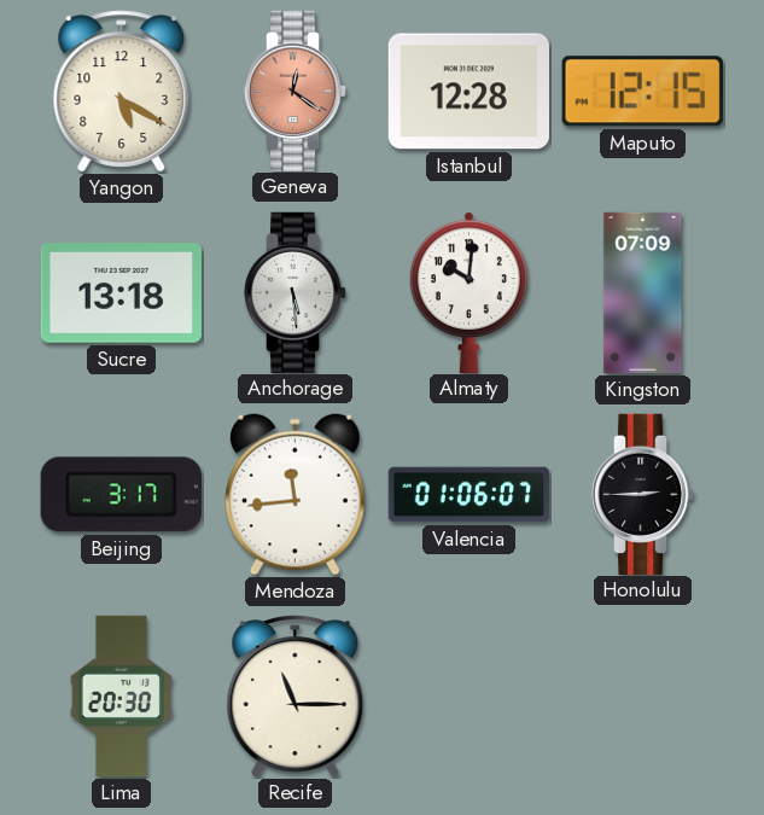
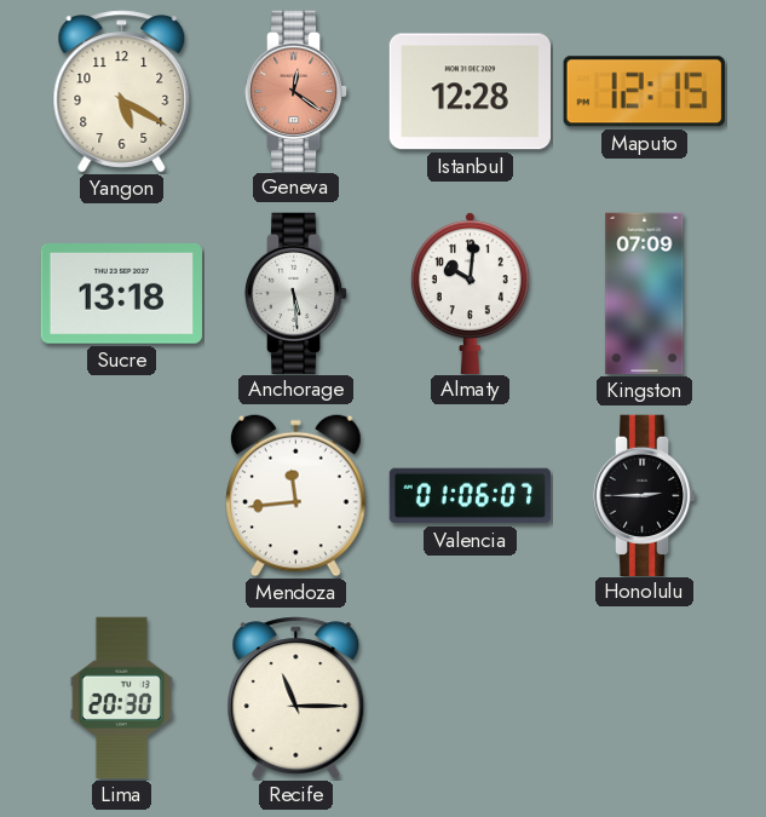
Beijing: 3:17 -> none
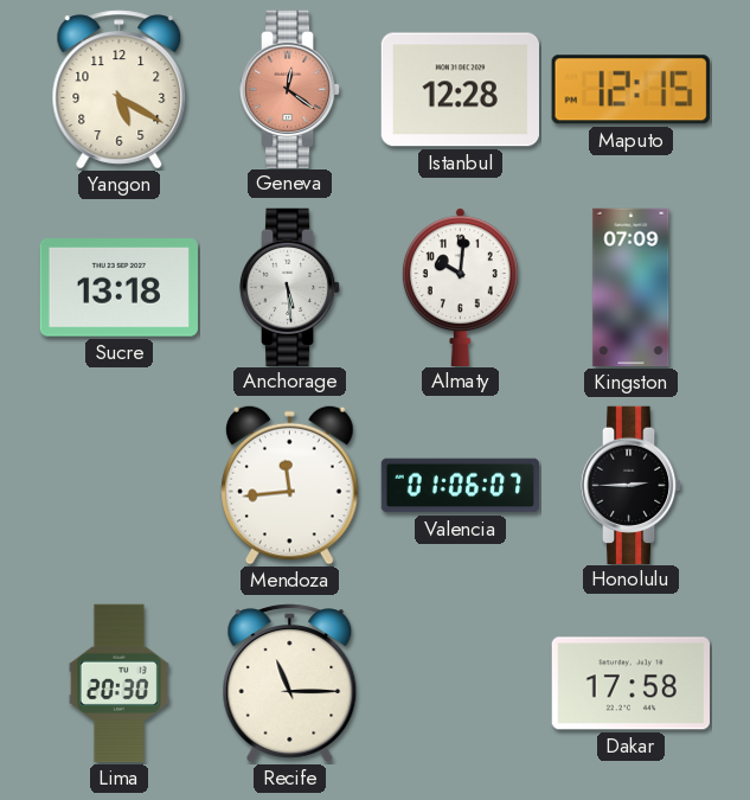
Dakar: none -> 17:58
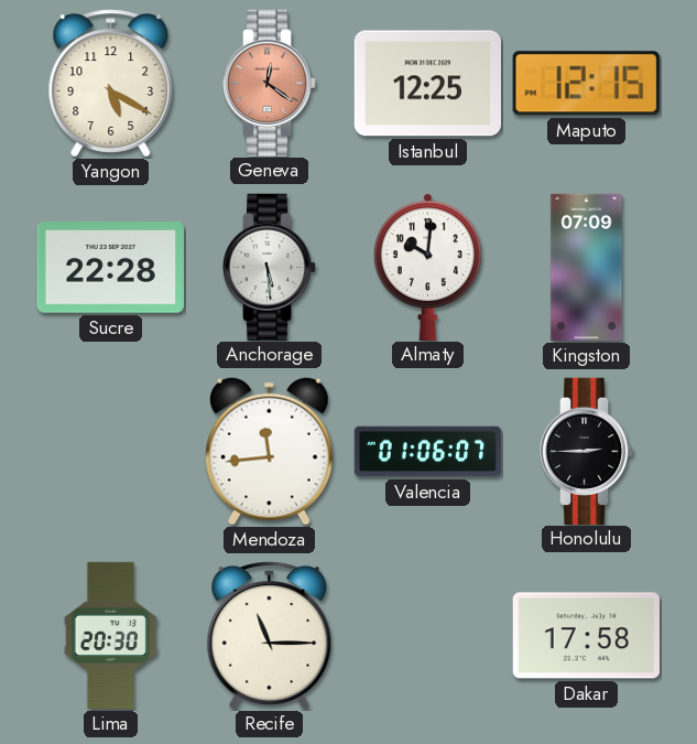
Istanbul: 12:28 -> 12:25
Sucre: 13:18 -> 22:28
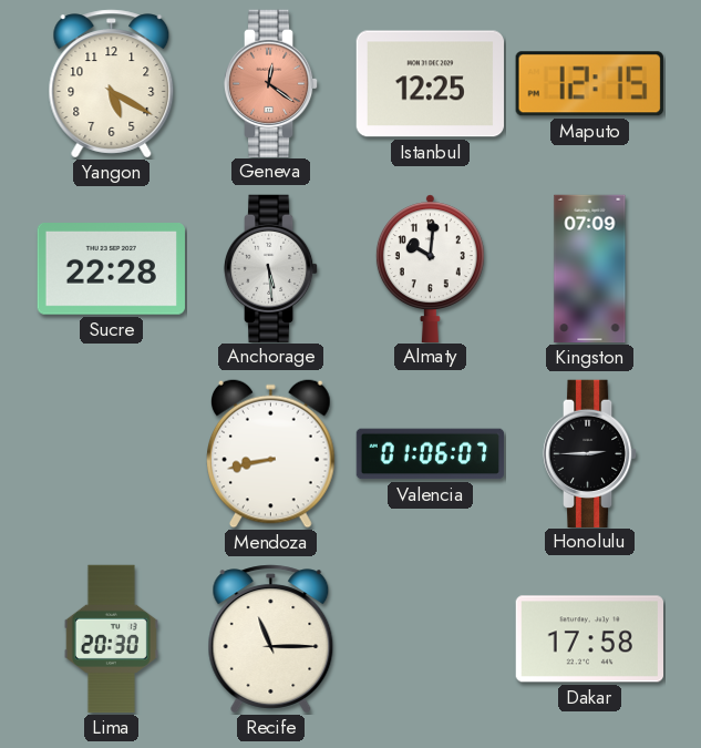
Mendoza: 11:44 -> 8:43
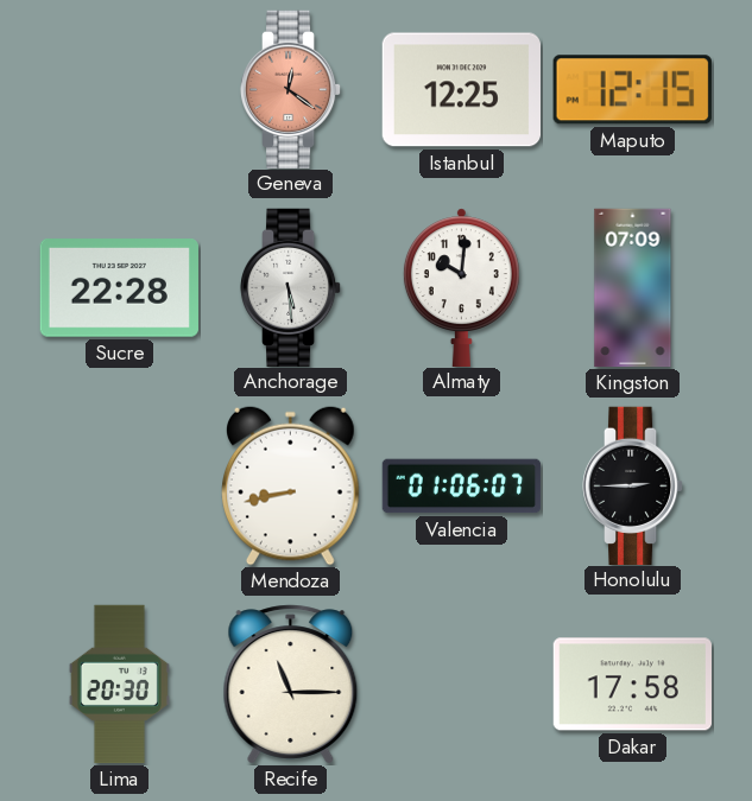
Yangon: 5:20 -> none
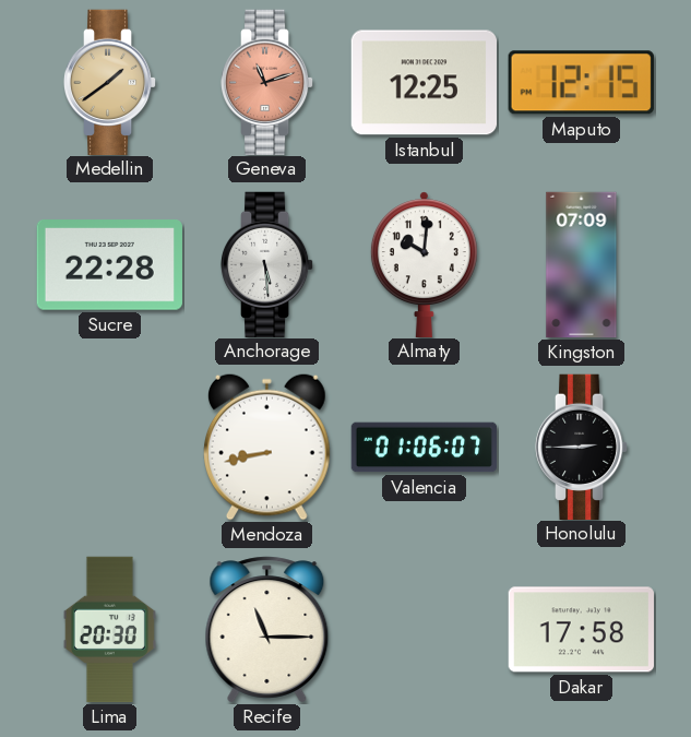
Medellin: none -> 1:39
Geneva: 12:21 -> 11:12
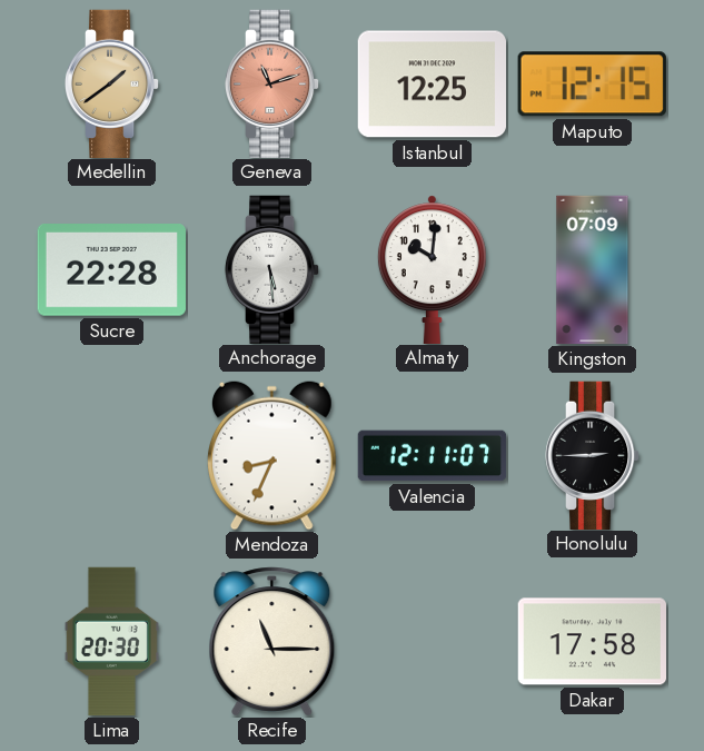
Mendoza: 8:43 -> 8:34
Valencia: 01:06 -> 12:11
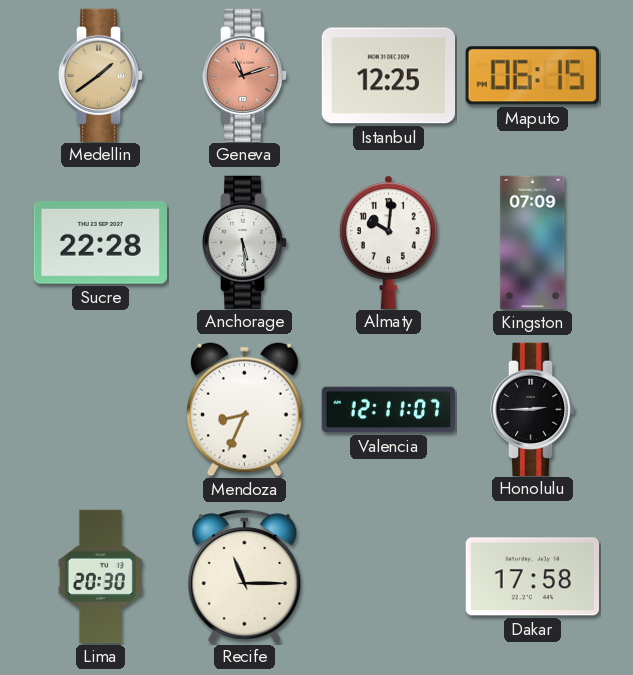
Maputo: 12:15 -> 06:15
